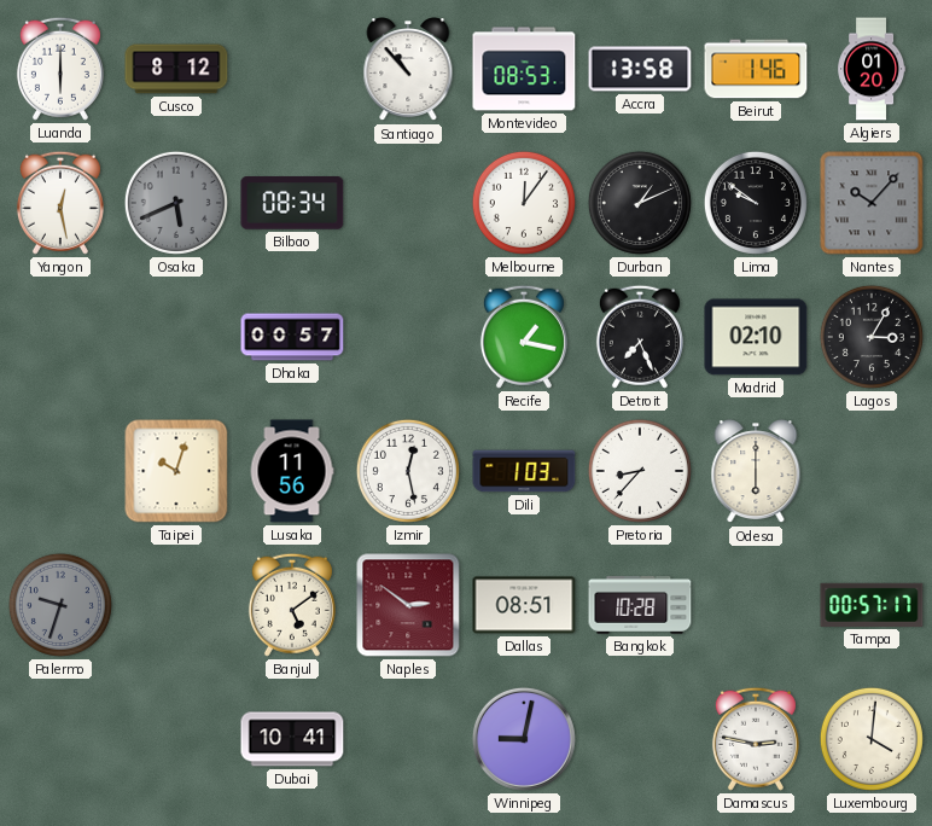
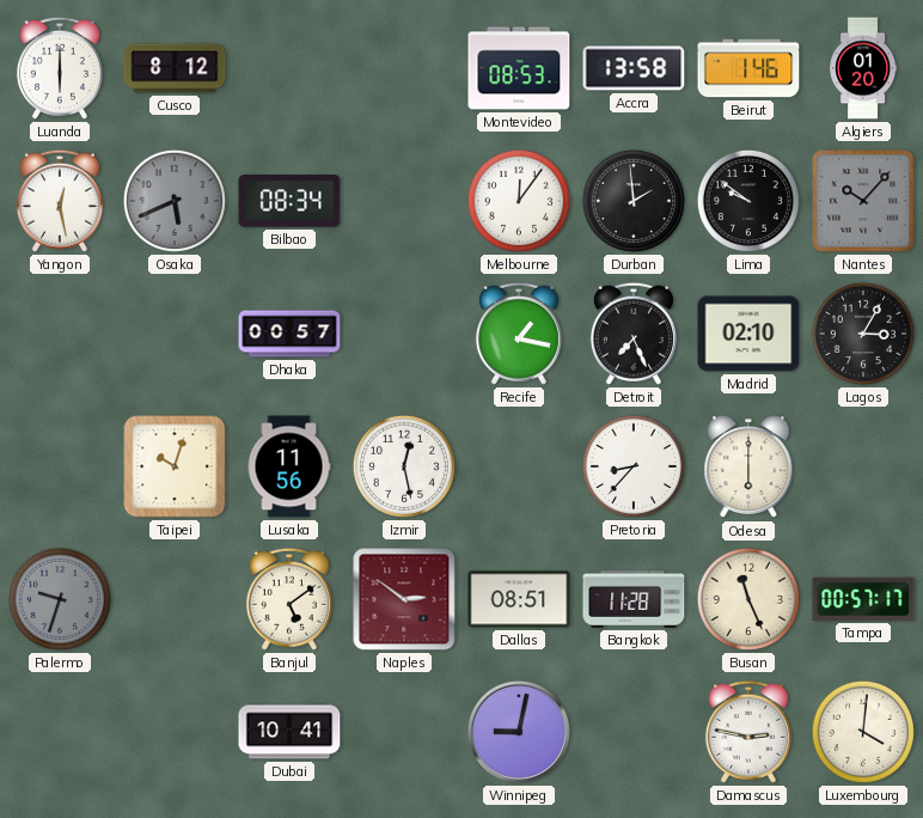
Santiago: 10:53 -> none
Durban: 1:11 -> 1:59
Dili: 1:03 -> none
Bangkok: 10:28 -> 11:28
Busan: none -> 11:26
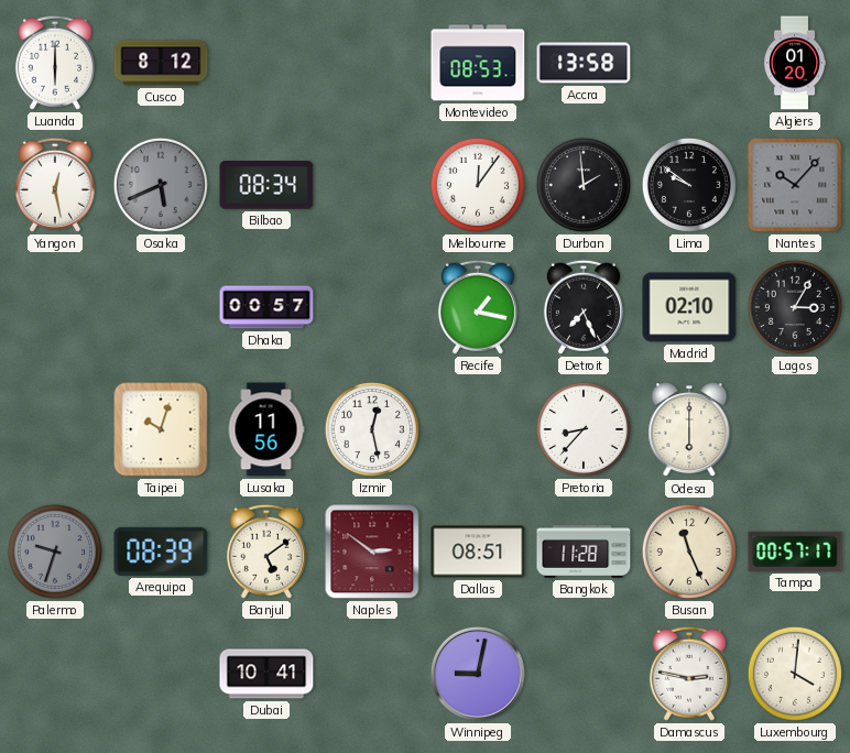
Beirut: 1:46 -> none
Arequipa: none -> 08:39
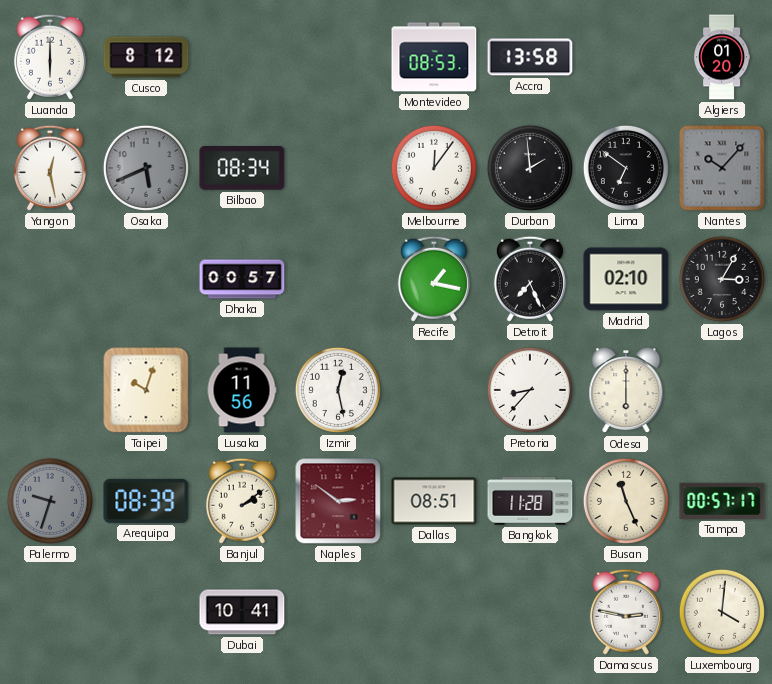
Lima: 9:51 -> 6:51
Banjul: 5:09 -> 2:09
Winnipeg: 9:02 -> none
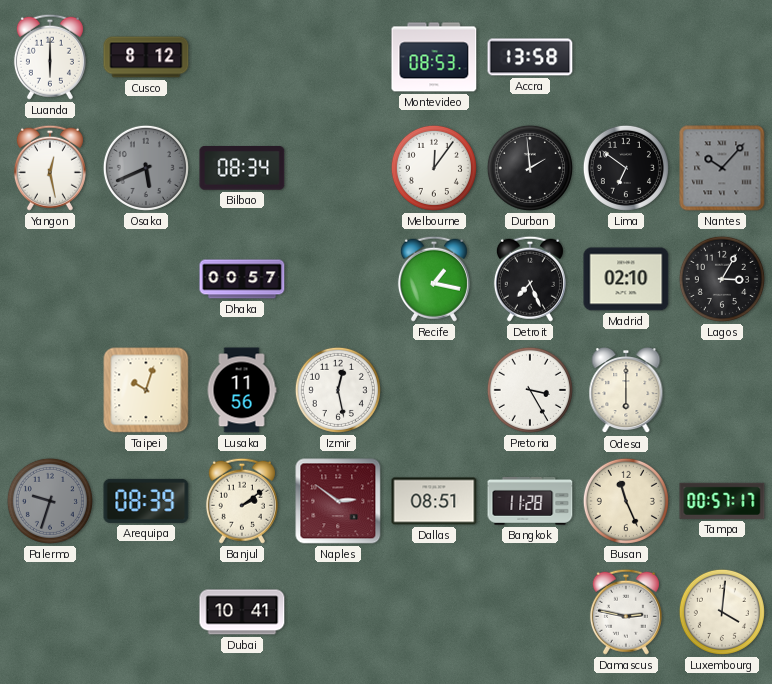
Algiers: 01:20 -> none
Pretoria: 8:37 -> 3:25
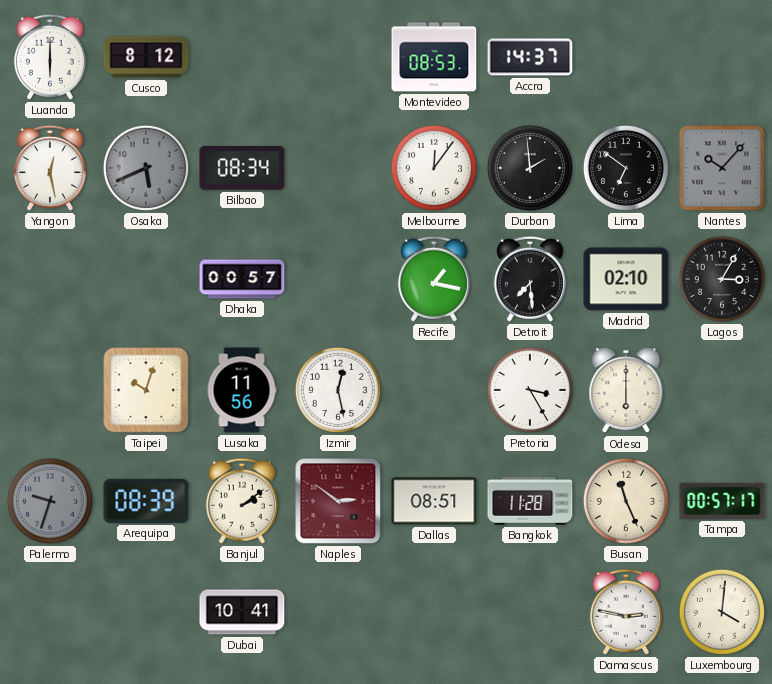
Accra: 13:58 -> 14:37
Detroit: 7:26 -> 7:29
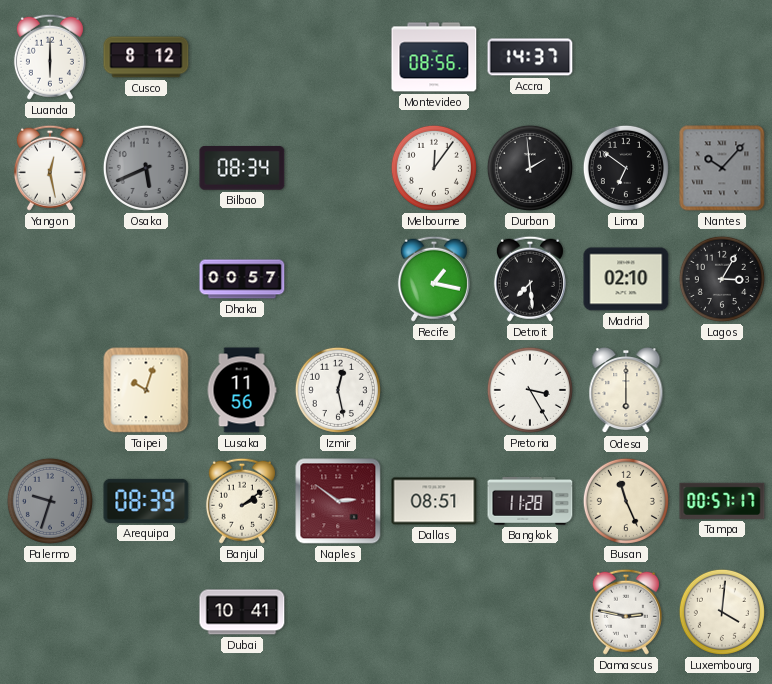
Montevideo: 08:53 -> 08:56
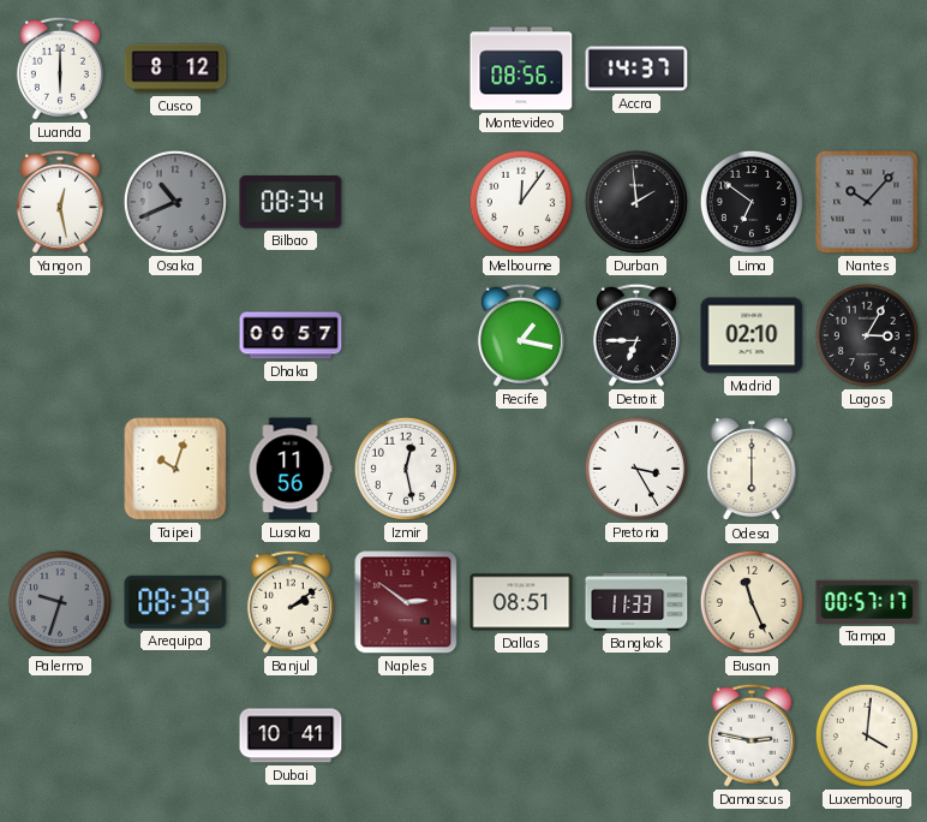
Osaka: 5:41 -> 10:41
Detroit: 7:29 -> 6:45
Bangkok: 11:28 -> 11:33
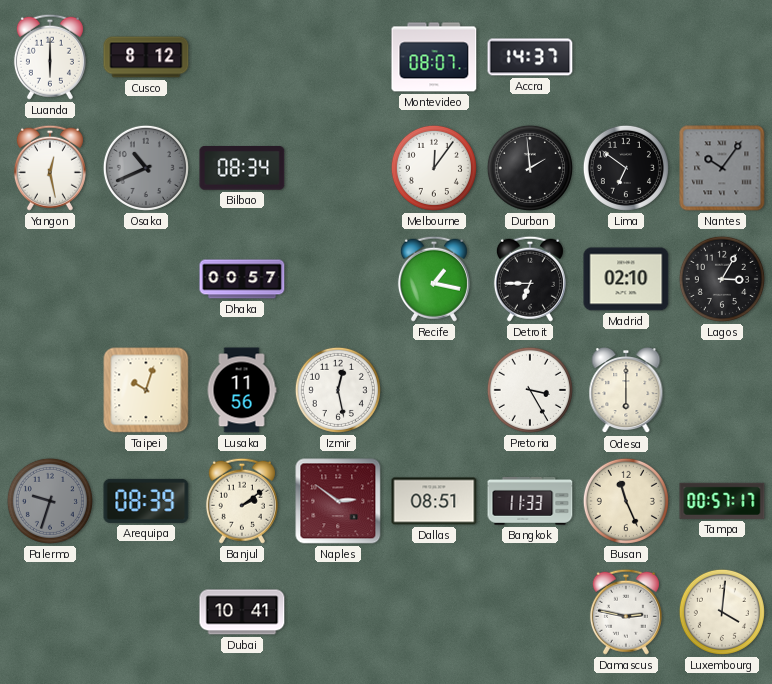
Montevideo: 08:56 -> 08:07
Nantes: 10:07 -> 10:06
